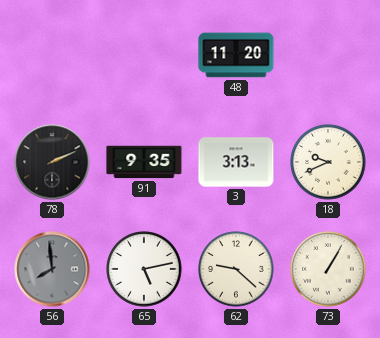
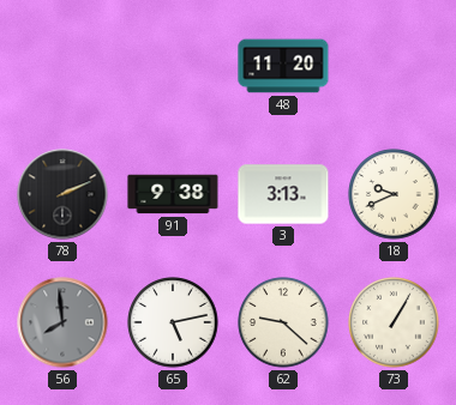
91: 9:35 -> 9:38
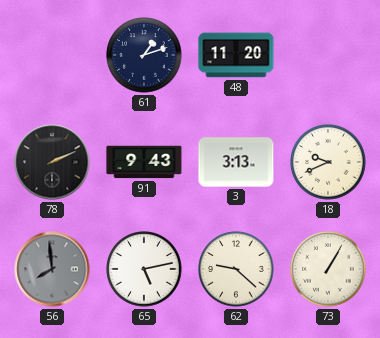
61: none -> 1:12
91: 9:38 -> 9:43
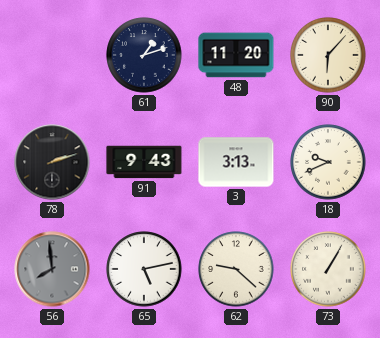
90: none -> 6:07
78: 2:11 -> 2:12
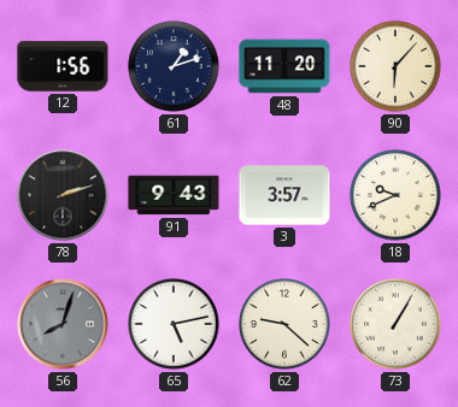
12: none -> 1:56
3: 3:13 -> 3:57
56: 7:59 -> 8:03
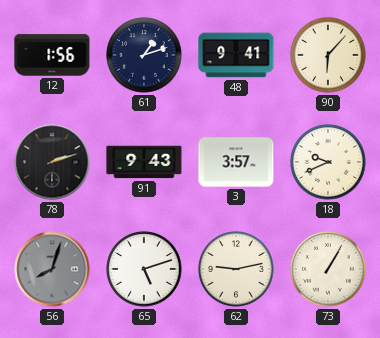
48: 11:20 -> 9:41
65: 5:13 -> 5:12
62: 9:22 -> 9:13
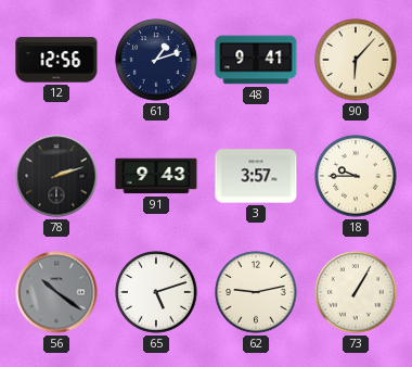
12: 1:56 -> 12:56
18: 9:41 -> 9:45
56: 8:03 -> 10:21
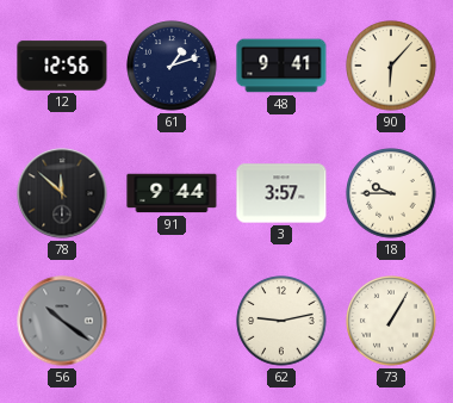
78: 2:12 -> 11:52
91: 9:43 -> 9:44
65: 5:12 -> none
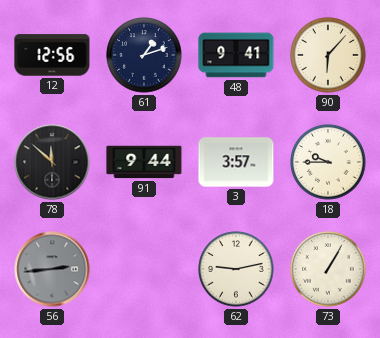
56: 10:21 -> 2:44
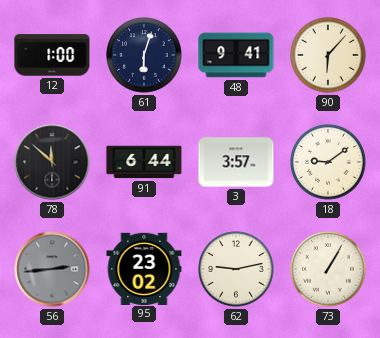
12: 12:56 -> 1:00
61: 1:12 -> 6:03
91: 9:44 -> 6:44
18: 9:45 -> 9:09
95: none -> 23:02
